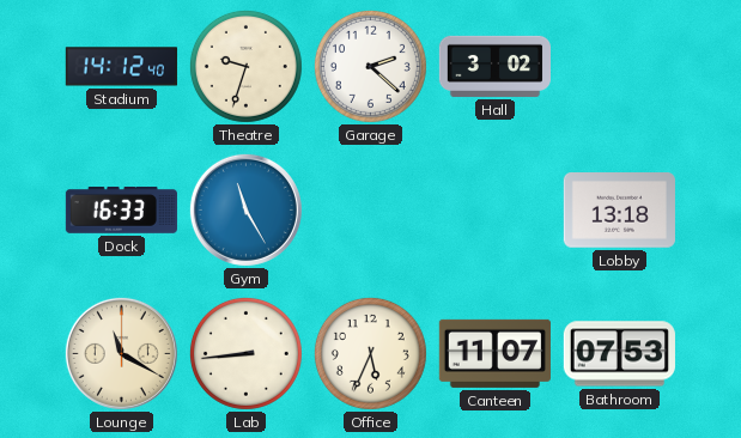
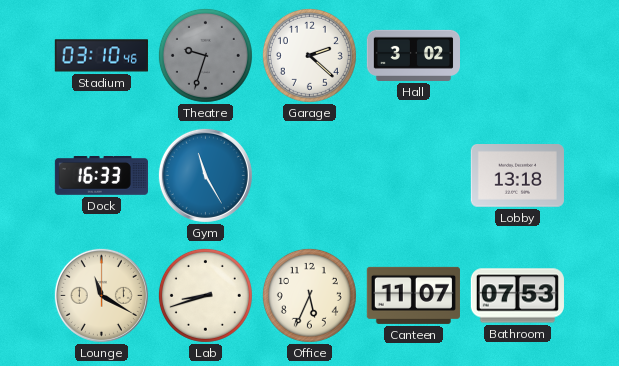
Stadium: 14:12 -> 03:10
Theatre dial: cream -> grey
Lab: 8:44 -> 8:42
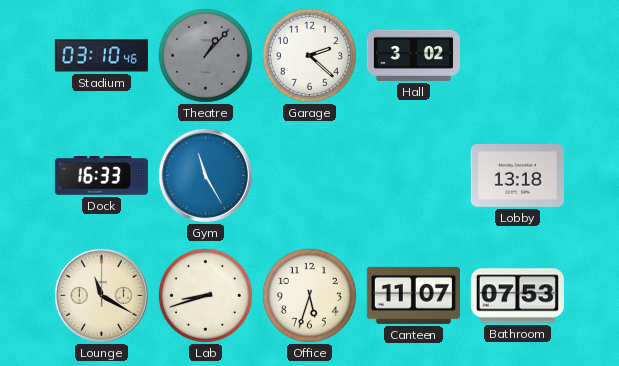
Theatre: 9:33 -> 1:07
Office: 5:34 -> 5:33
